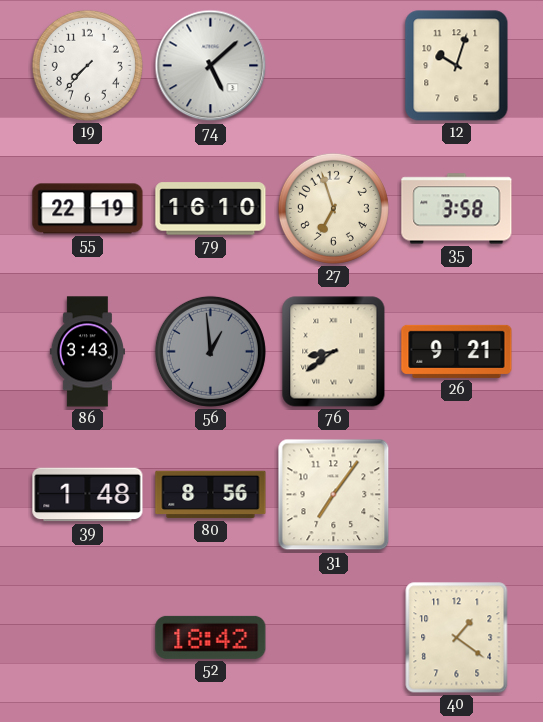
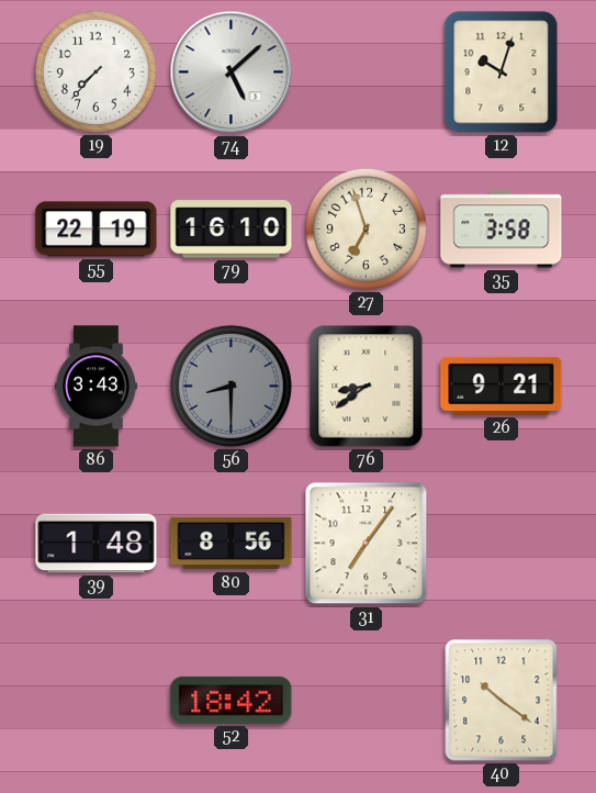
56: 12:59 -> 8:30
40: 1:21 -> 10:21
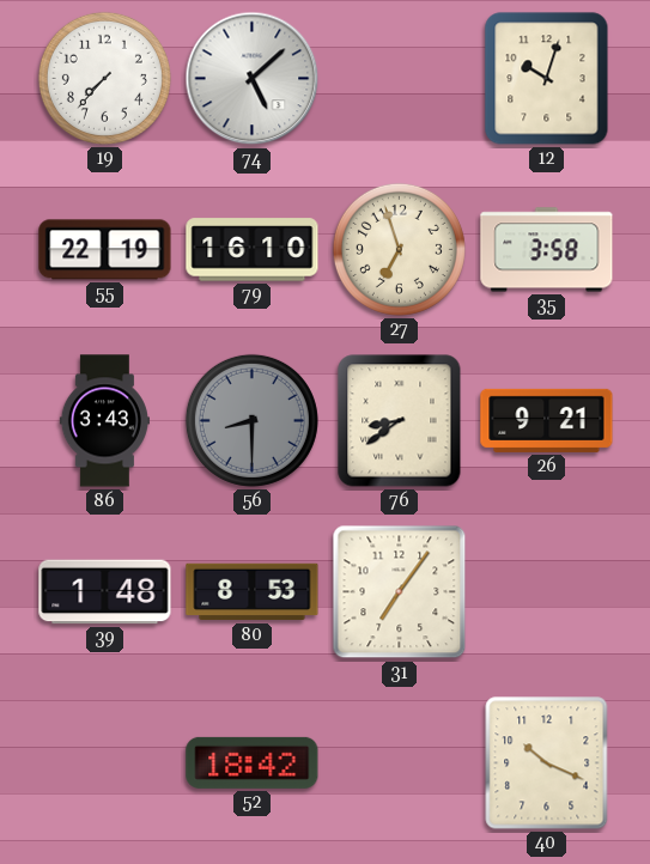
80: 8:56 -> 8:53
40: 10:21 -> 10:19
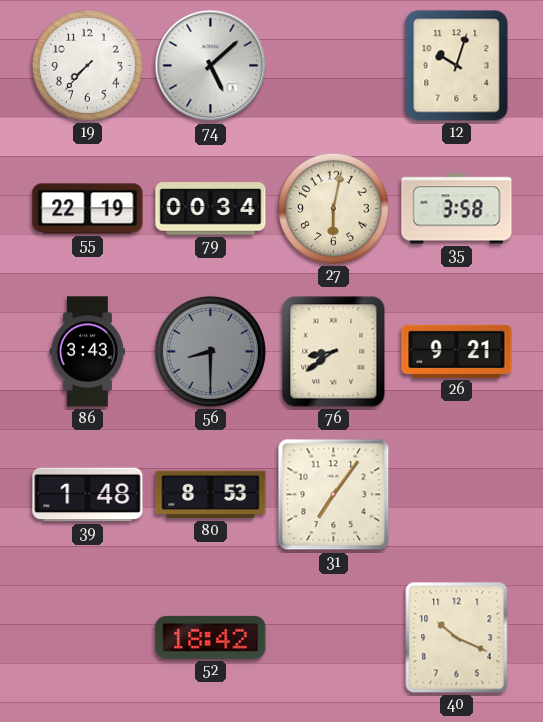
79: 16:10 -> 00:34
27: 6:57 -> 6:02
